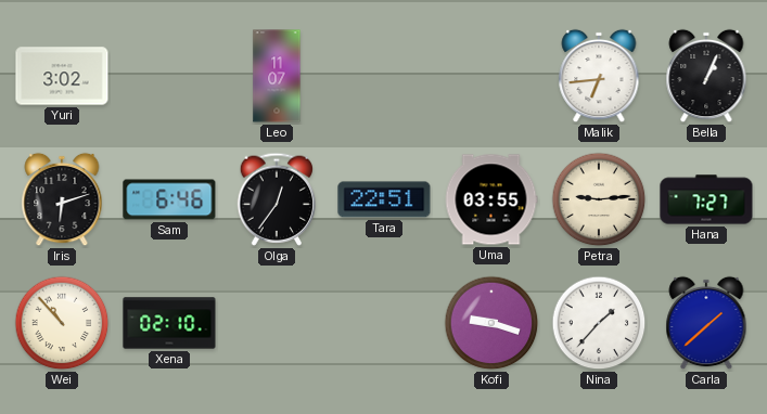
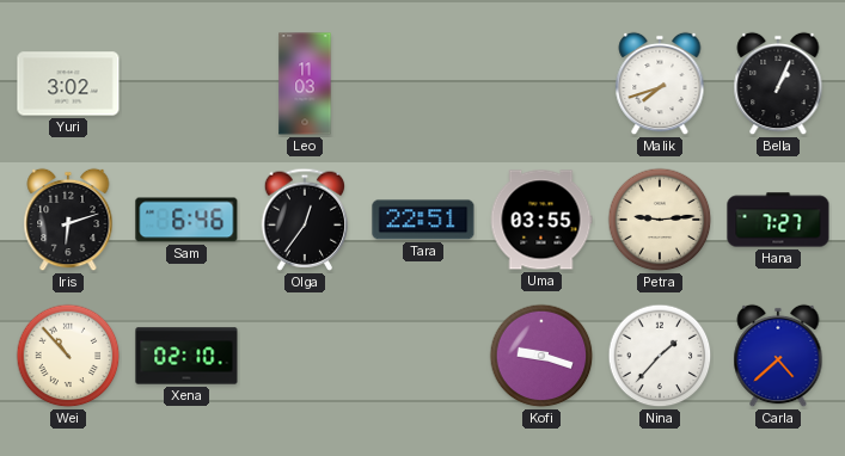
Leo: 11:07 -> 11:03
Malik: 6:44 -> 7:42
Carla: 1:38 -> 4:38
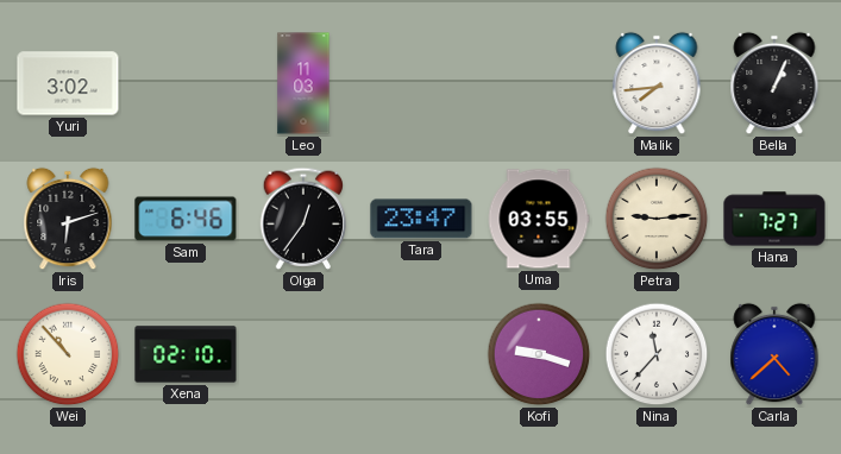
Malik: 7:42 -> 7:44
Tara: 22:51 -> 23:47
Nina: 1:37 -> 11:37
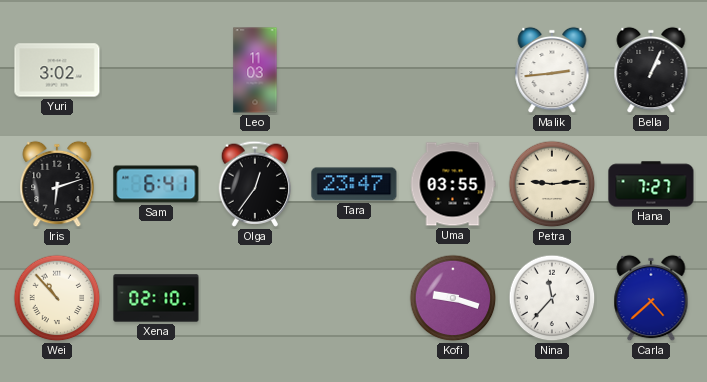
Malik: 7:44 -> 2:44
Sam: 6:46 -> 6:41
